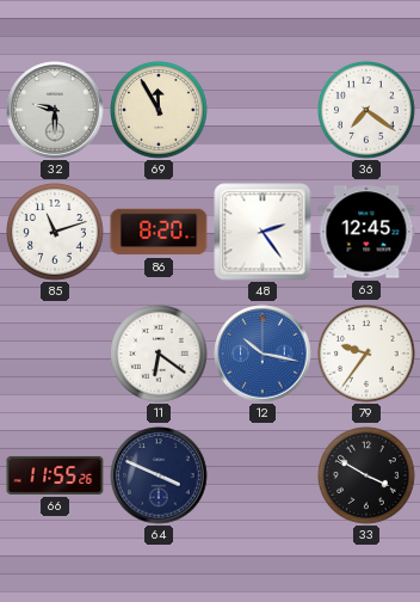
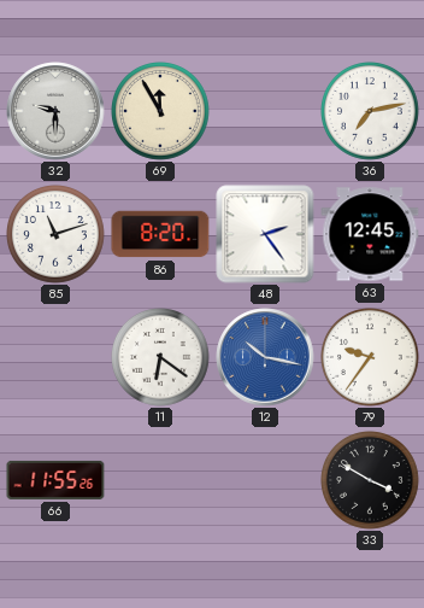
36: 7:21 -> 7:13
64: 3:49 -> none
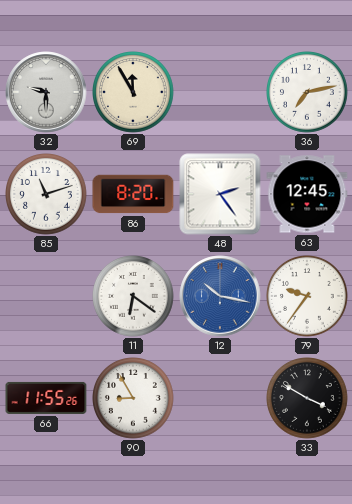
90: none -> 8:55
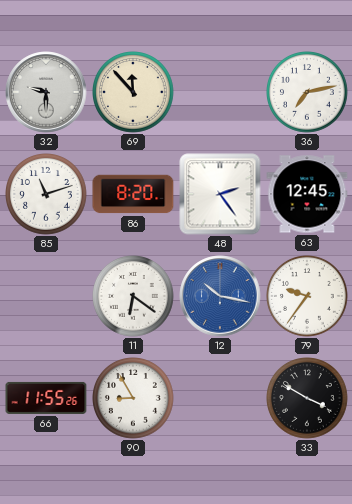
69: 11:55 -> 11:53
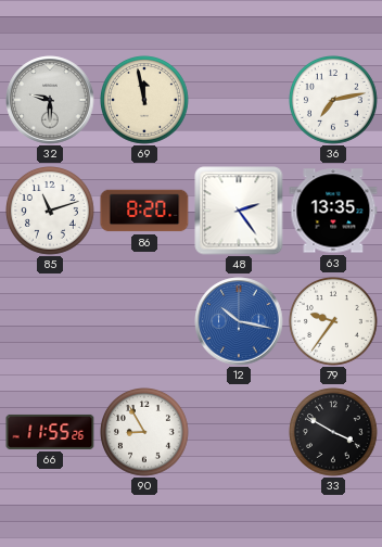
69: 11:53 -> 11:58
63: 12:45 -> 13:35
11: 6:21 -> none
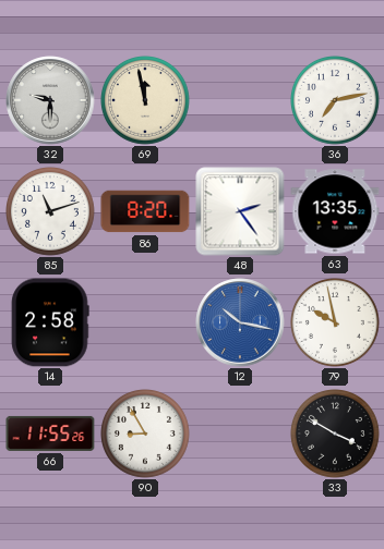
14: none -> 2:58
79: 9:36 -> 9:58
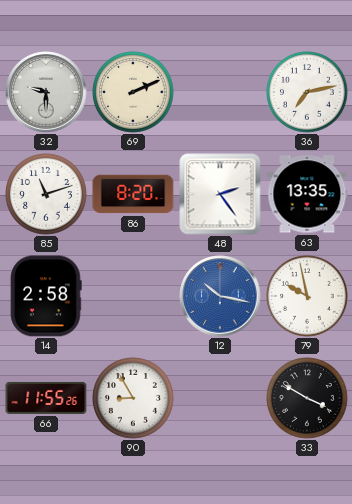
69: 11:58 -> 2:11
